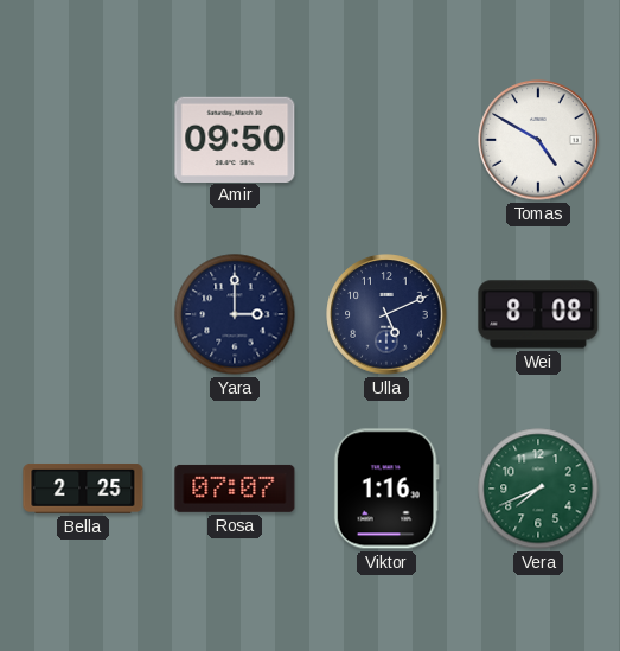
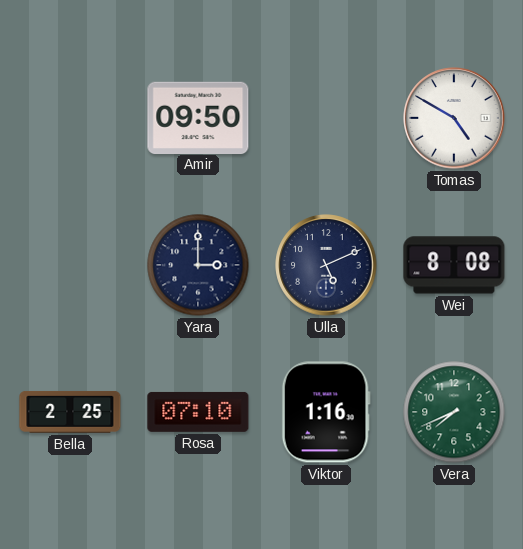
Rosa: 07:07 -> 07:10
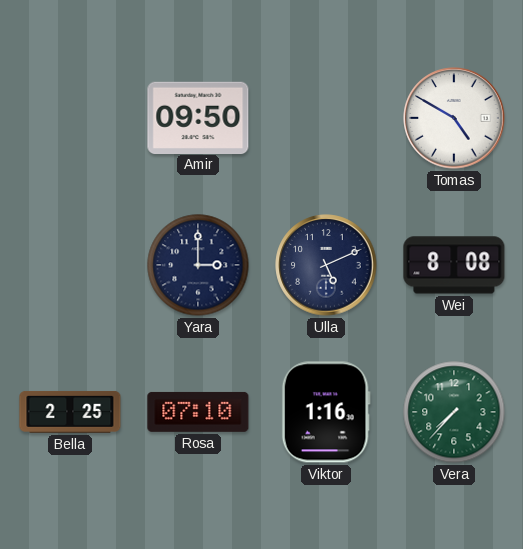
Vera: 7:41 -> 7:37
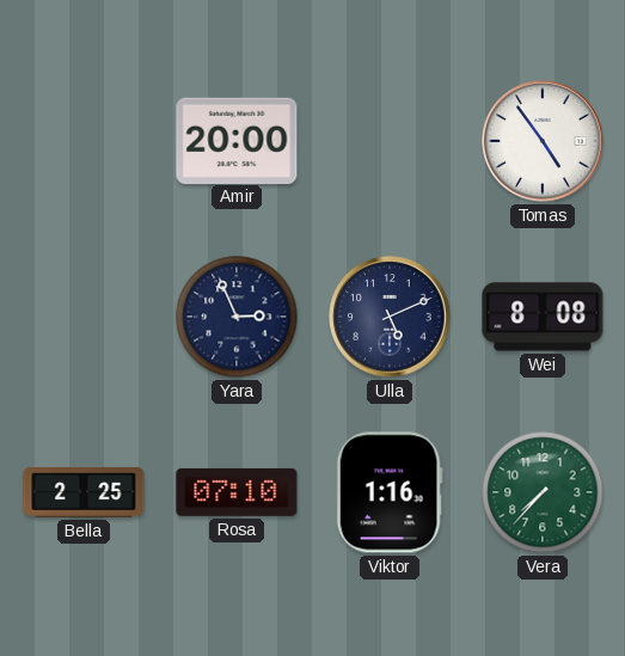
Amir: 09:50 -> 20:00
Tomas: 4:50 -> 4:54
Yara: 3:00 -> 2:56
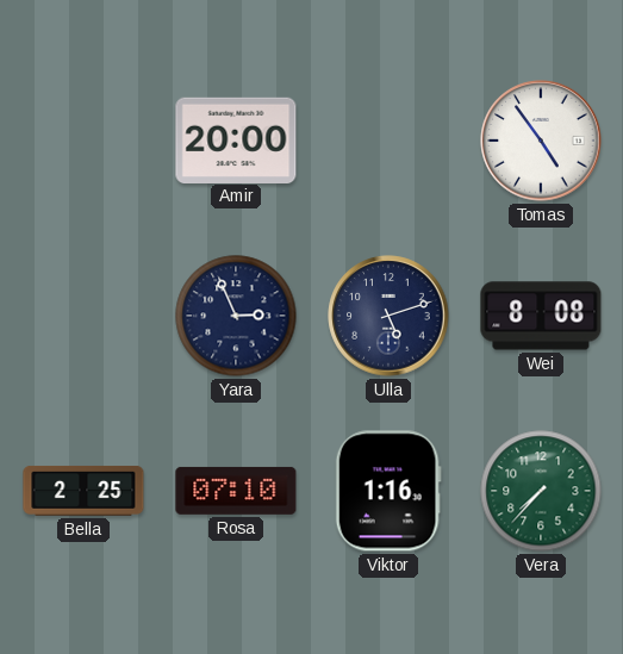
Ulla: 5:11 -> 5:12
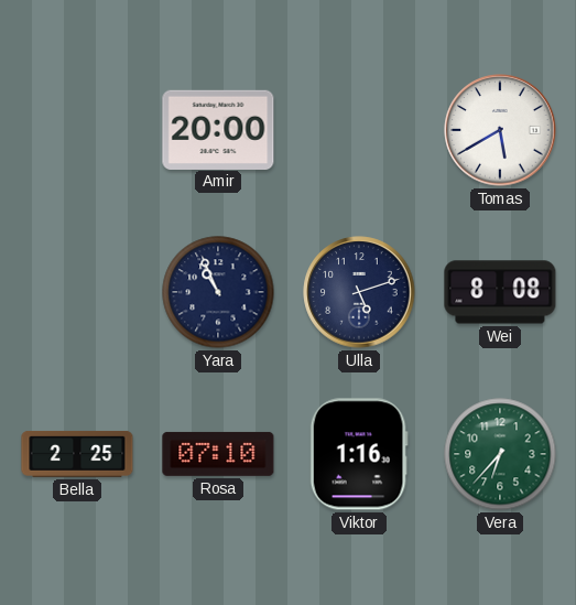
Tomas: 4:54 -> 5:40
Yara: 2:56 -> 10:56
Vera: 7:37 -> 6:37
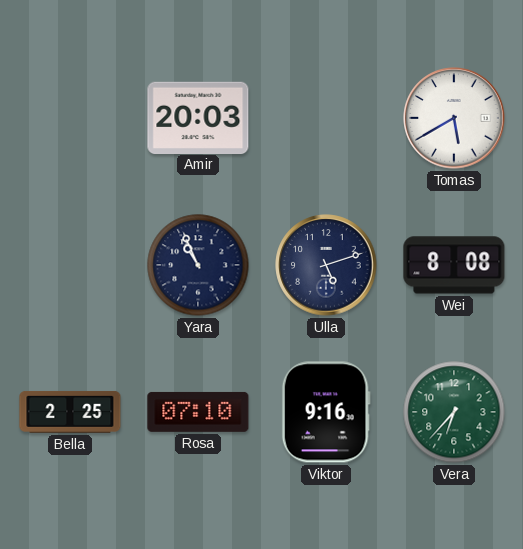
Amir: 20:00 -> 20:03
Viktor: 1:16 -> 9:16
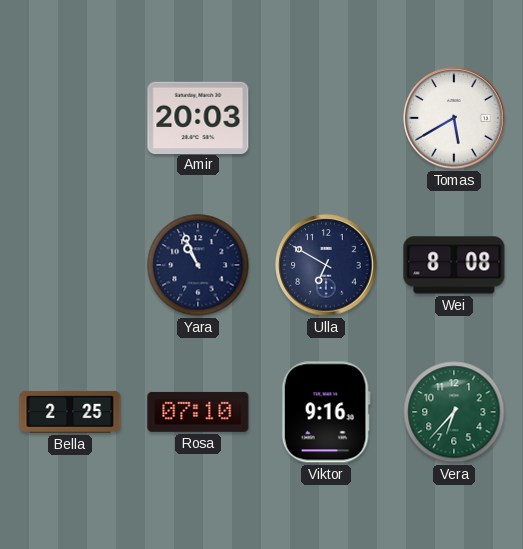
Ulla: 5:12 -> 6:50
